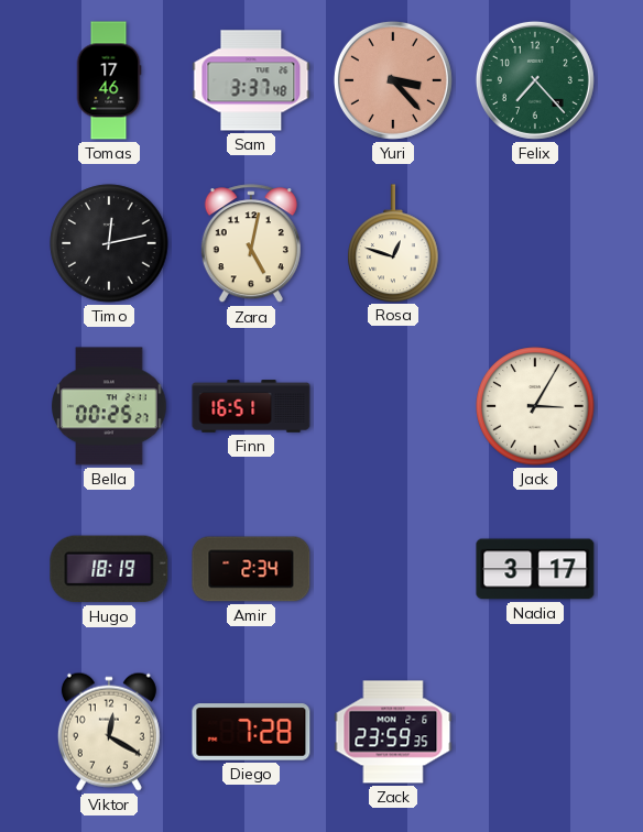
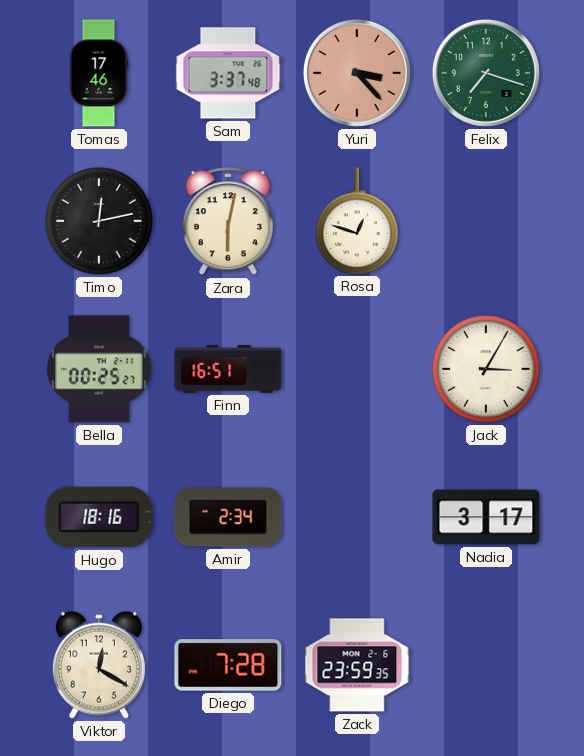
Felix: 7:23 -> 7:18
Zara: 5:02 -> 6:02
Hugo: 18:19 -> 18:16
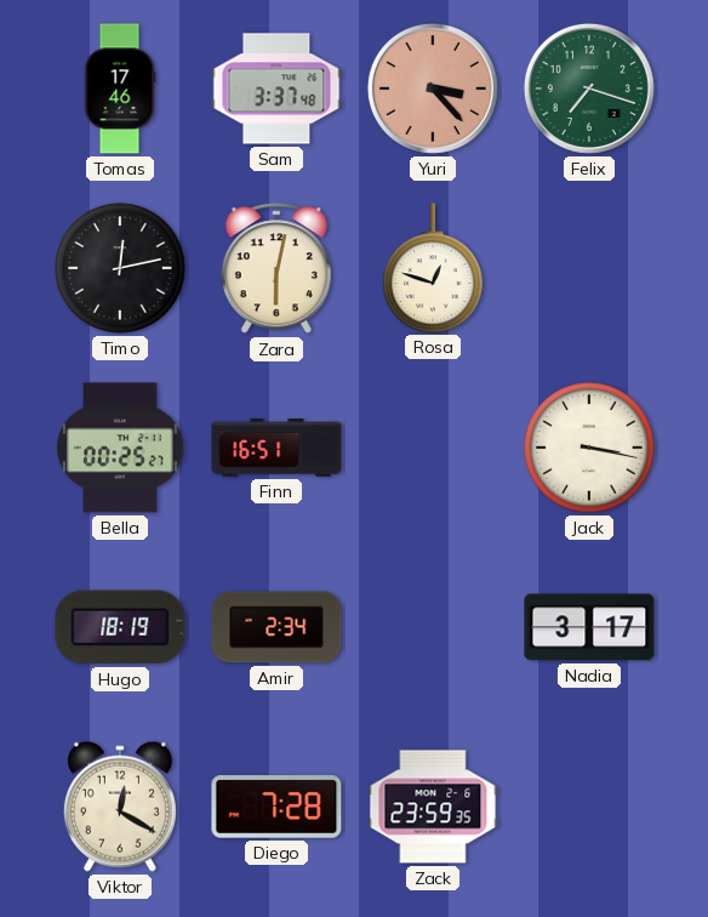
Jack: 3:05 -> 3:17
Hugo: 18:16 -> 18:19
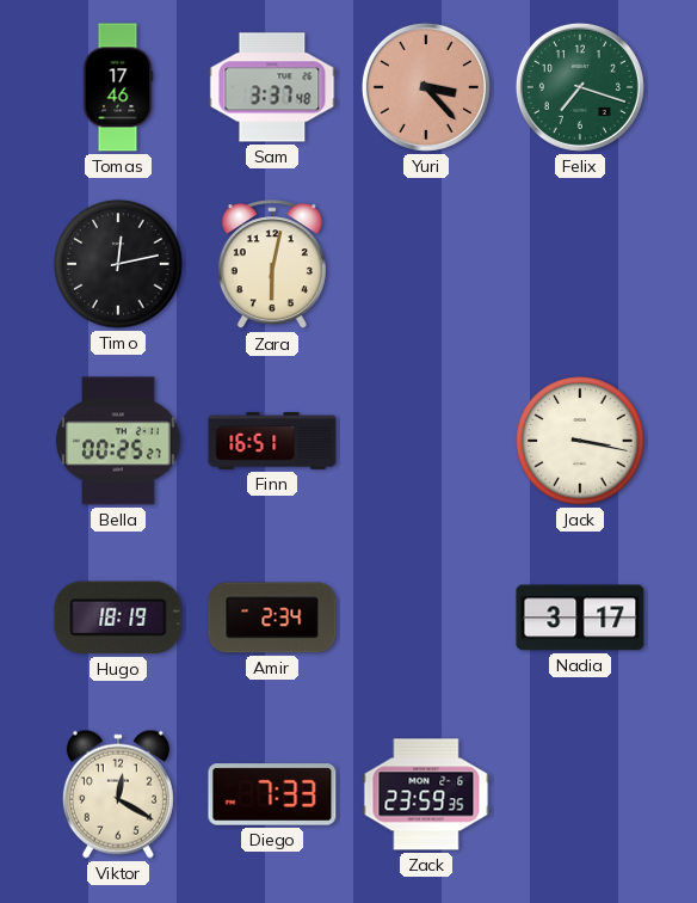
Rosa: 12:48 -> none
Diego: 7:28 -> 7:33
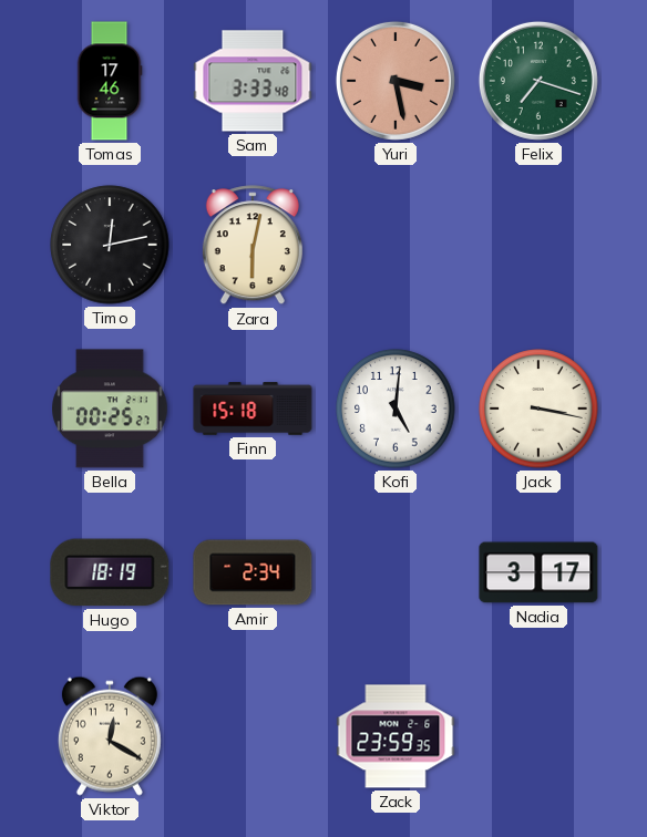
Sam: 3:37 -> 3:33
Yuri: 3:23 -> 3:28
Finn: 16:51 -> 15:18
Kofi: none -> 5:01
Diego: 7:33 -> none
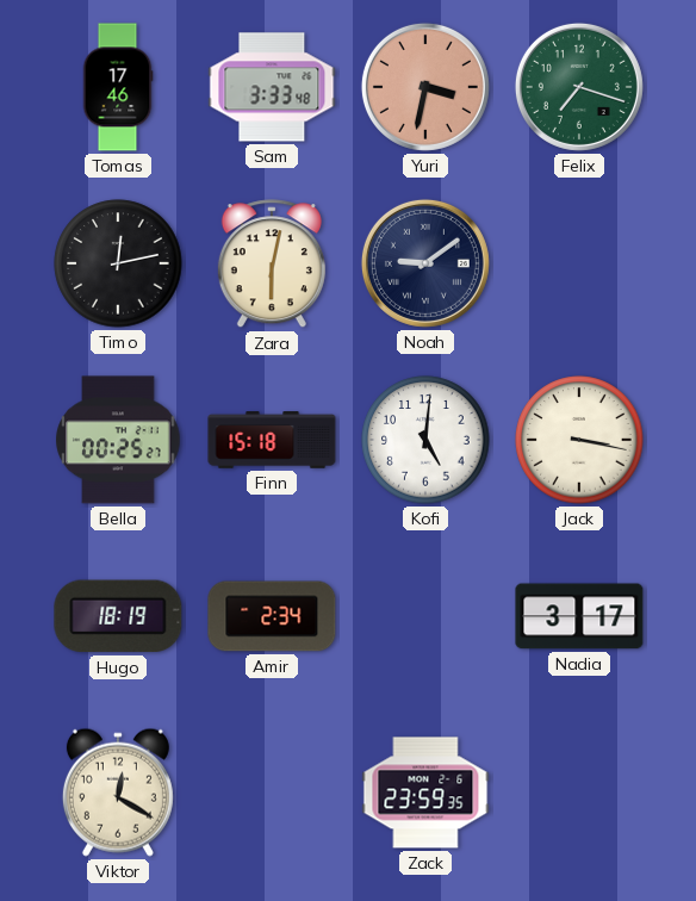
Yuri: 3:28 -> 3:32
Noah: none -> 9:09
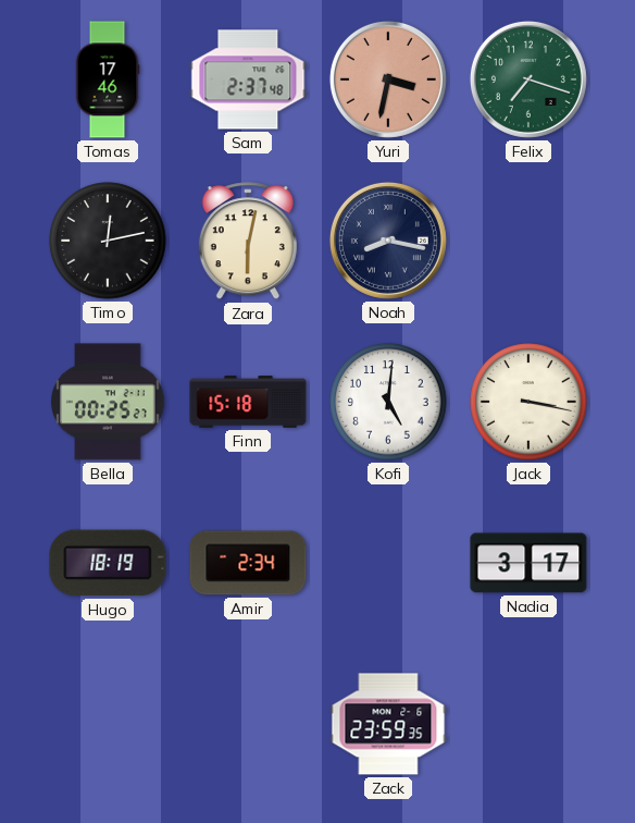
Sam: 3:33 -> 2:37
Noah: 9:09 -> 8:17
Viktor: 12:20 -> none
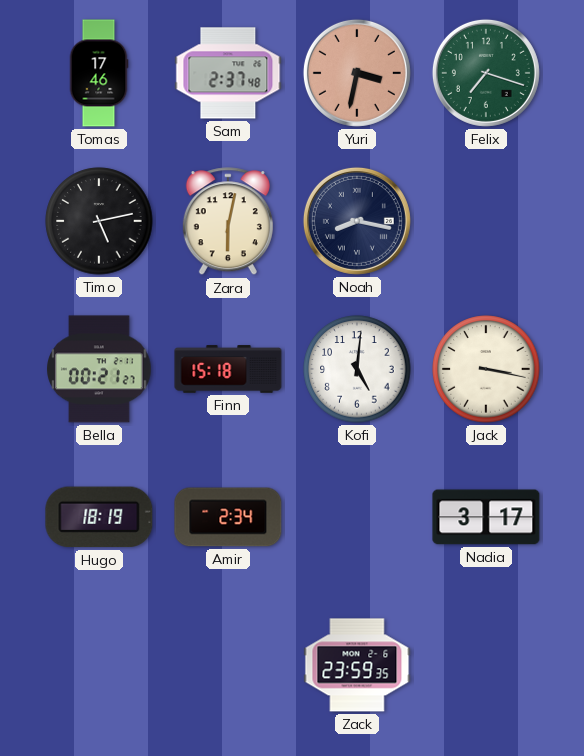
Timo: 12:13 -> 5:13
Bella: 00:25 -> 00:21
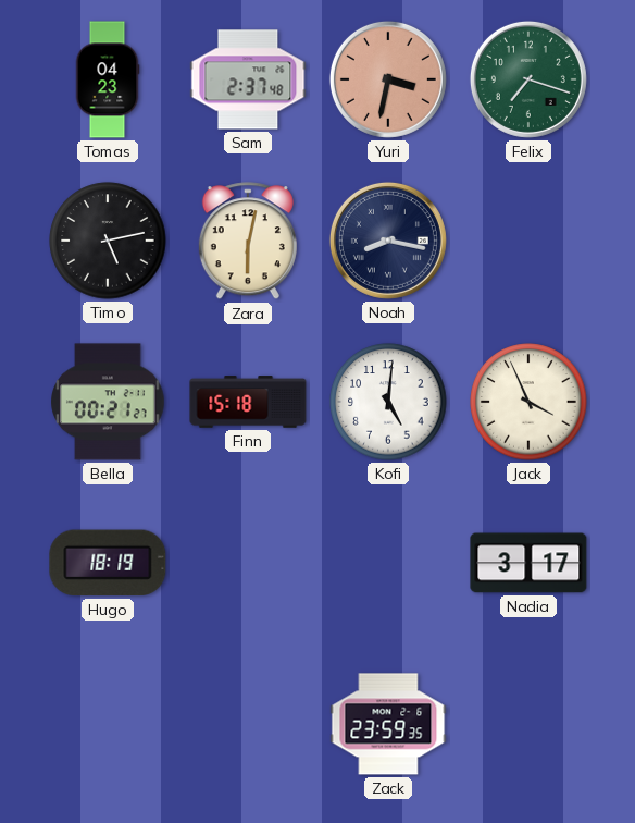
Tomas: 17:46 -> 04:23
Jack: 3:17 -> 3:56
Amir: 2:34 -> none
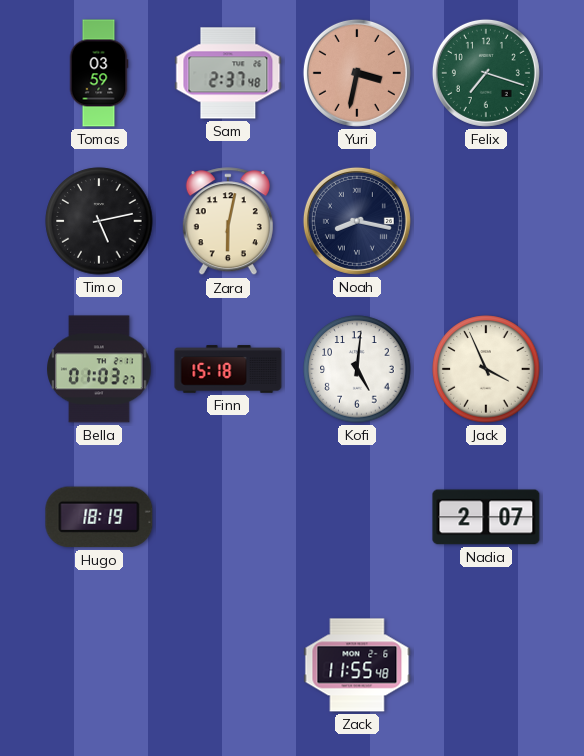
Tomas: 04:23 -> 03:59
Bella: 00:21 -> 01:03
Nadia: 3:17 -> 2:07
Zack: 23:59 -> 11:55
